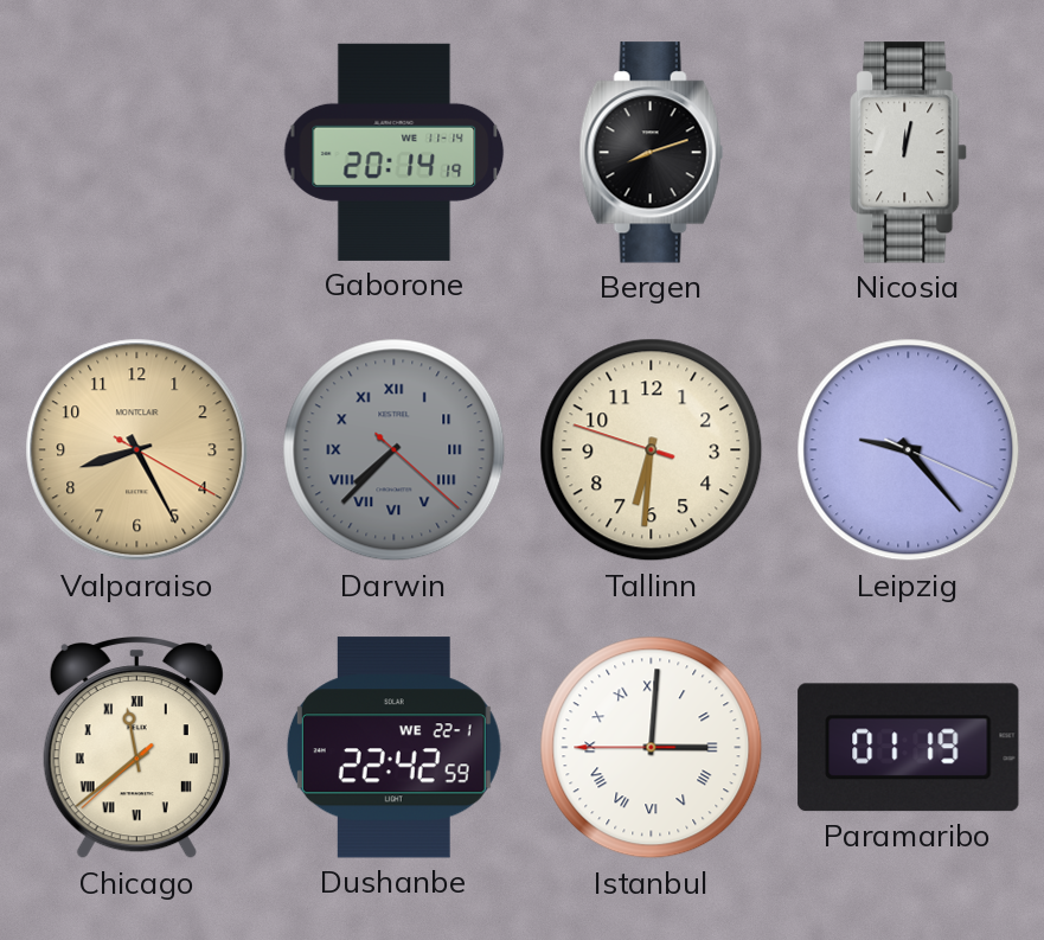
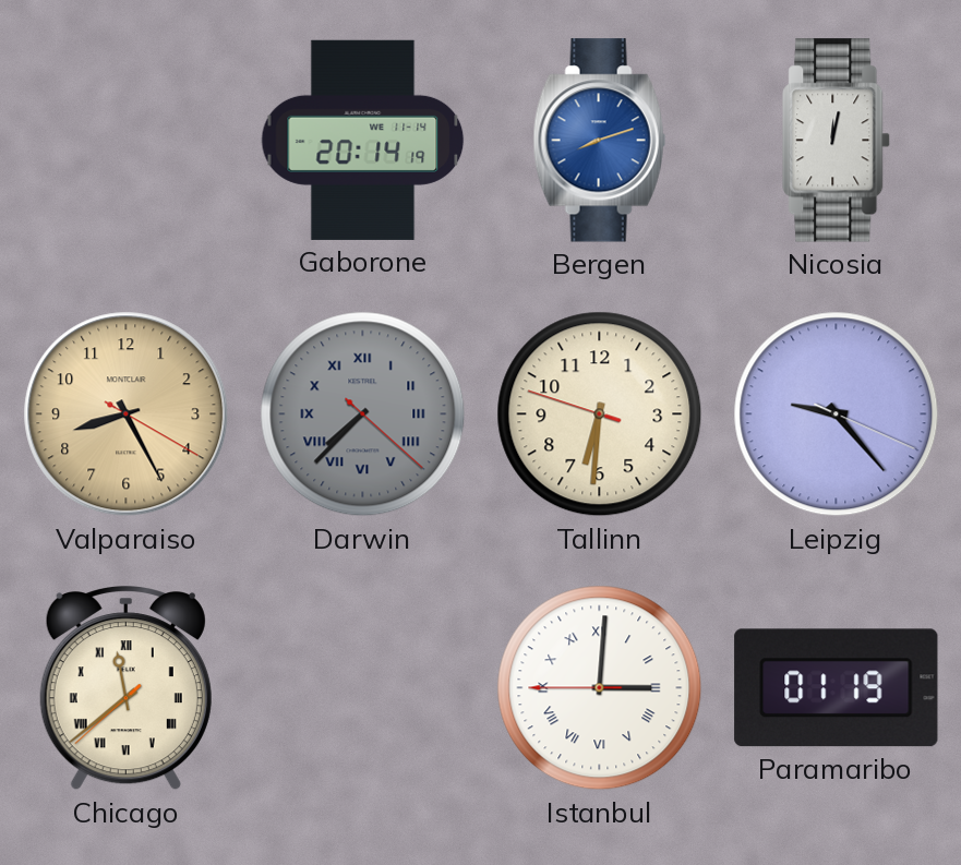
Bergen dial: black -> blue
Dushanbe: 22:42 -> none
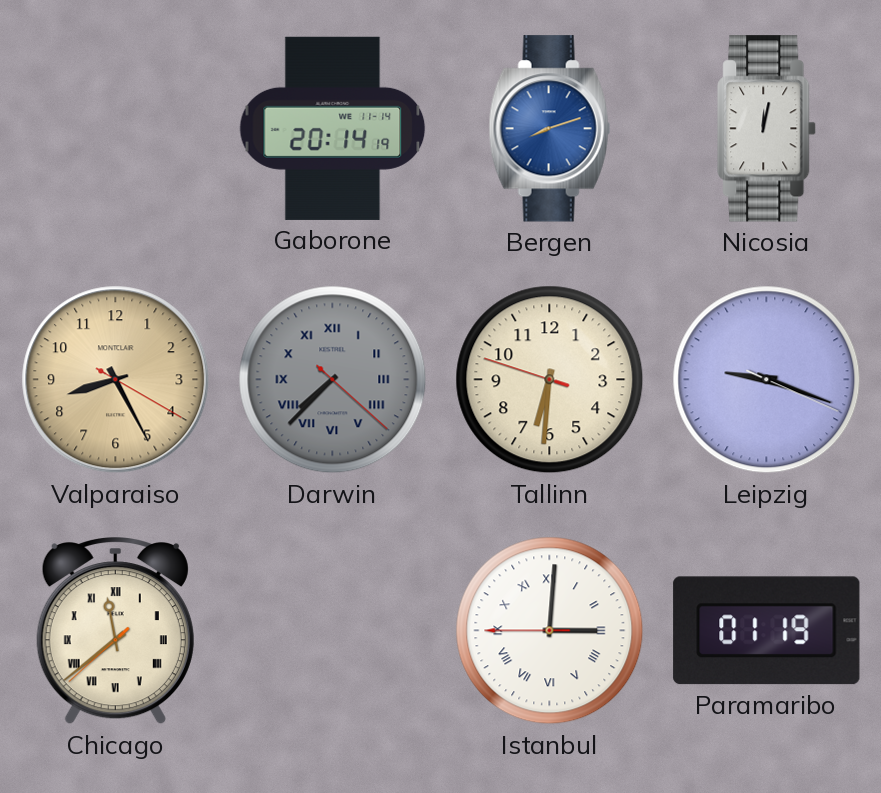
Leipzig: 9:23 -> 9:18
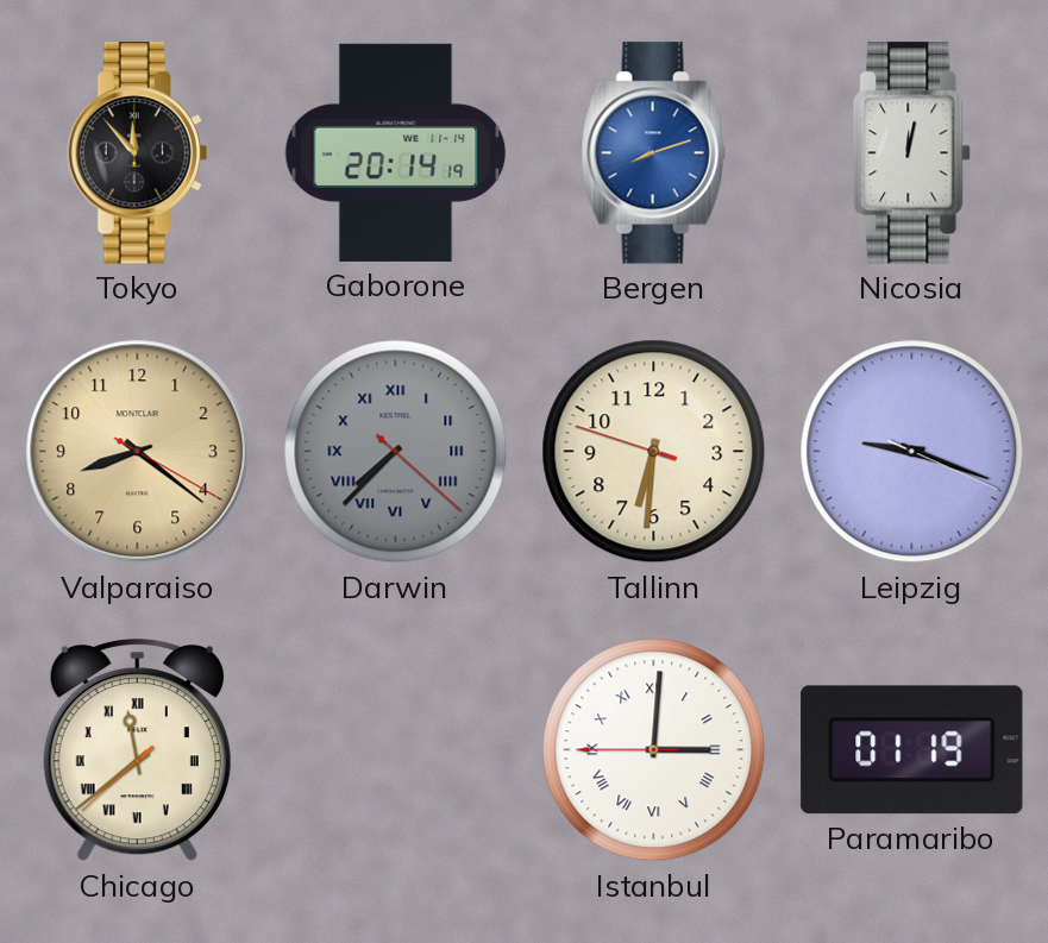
Tokyo: none -> 11:53
Valparaiso: 8:25 -> 8:21
